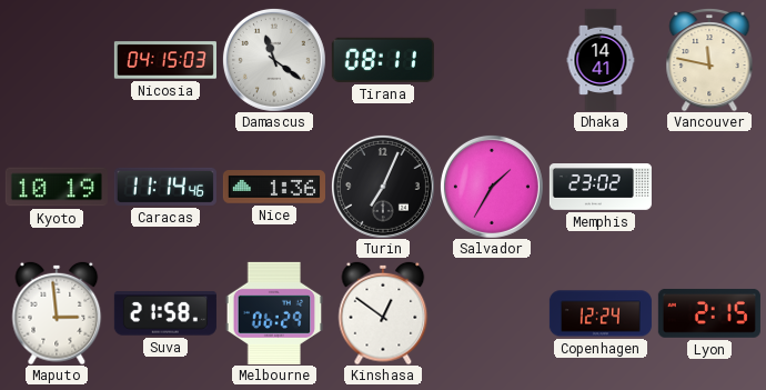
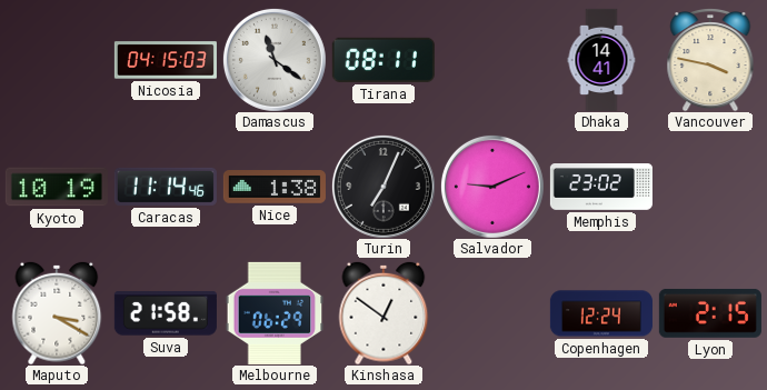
Vancouver: 11:47 -> 3:47
Nice: 1:36 -> 1:38
Salvador: 1:35 -> 9:11
Maputo: 2:59 -> 3:20
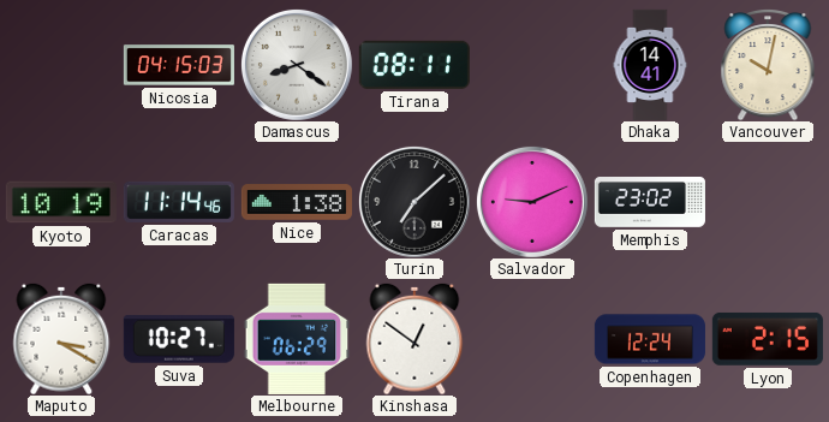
Damascus: 11:21 -> 8:21
Vancouver: 3:47 -> 10:02
Turin: 7:04 -> 7:08
Suva: 21:58 -> 10:27
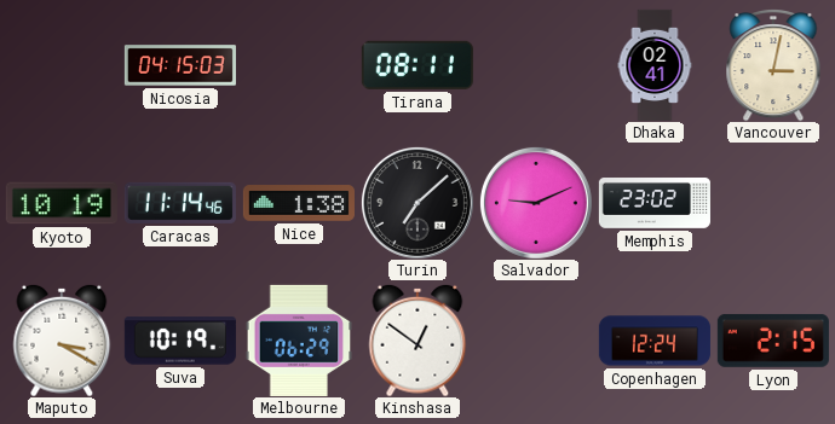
Damascus: 8:21 -> none
Dhaka: 14:41 -> 02:41
Vancouver: 10:02 -> 3:02
Suva: 10:27 -> 10:19
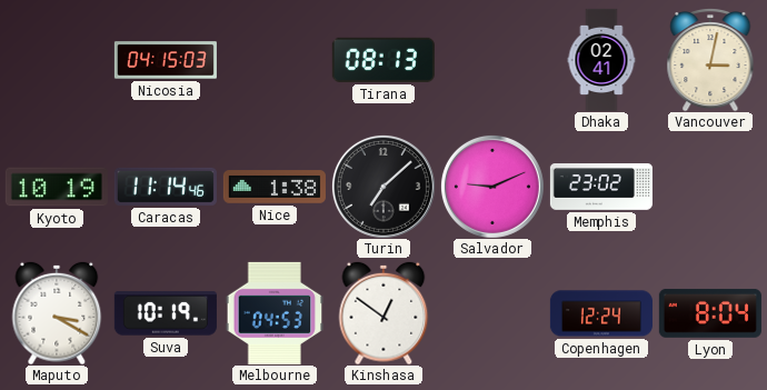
Tirana: 08:11 -> 08:13
Melbourne: 06:29 -> 04:53
Lyon: 2:15 -> 8:04
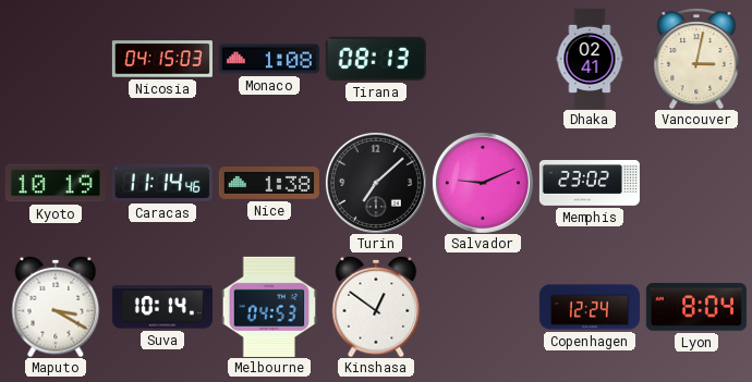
Monaco: none -> 1:08
Suva: 10:19 -> 10:14
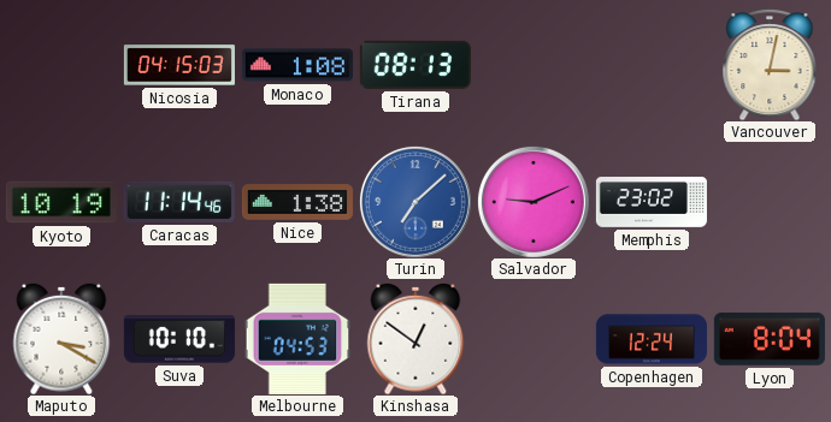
Dhaka: 02:41 -> none
Turin dial: black -> blue
Suva: 10:14 -> 10:10
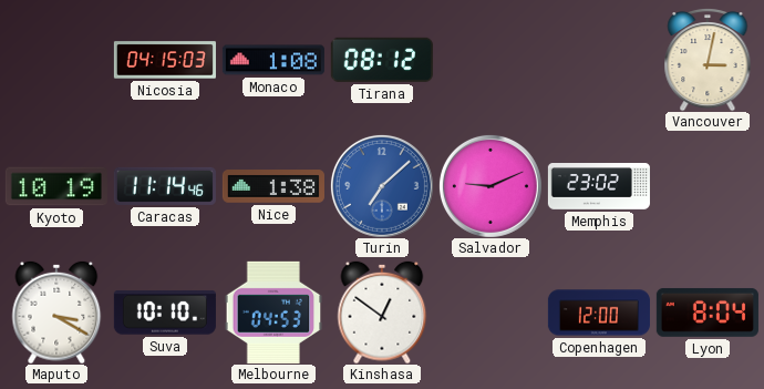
Tirana: 08:13 -> 08:12
Copenhagen: 12:24 -> 12:00
